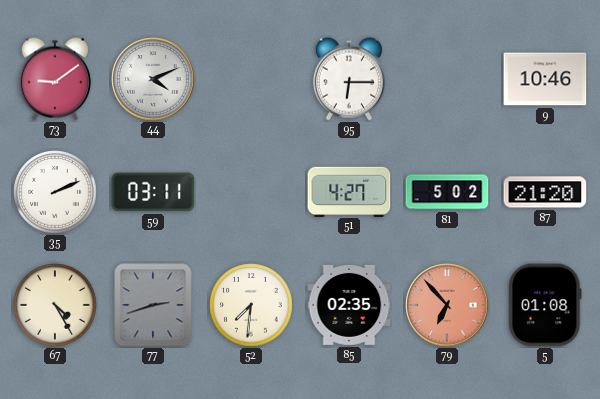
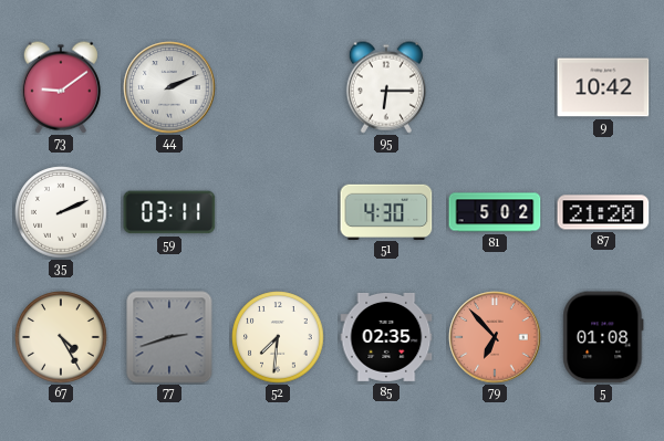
44: 4:11 -> 2:11
9: 10:46 -> 10:42
51: 4:27 -> 4:30
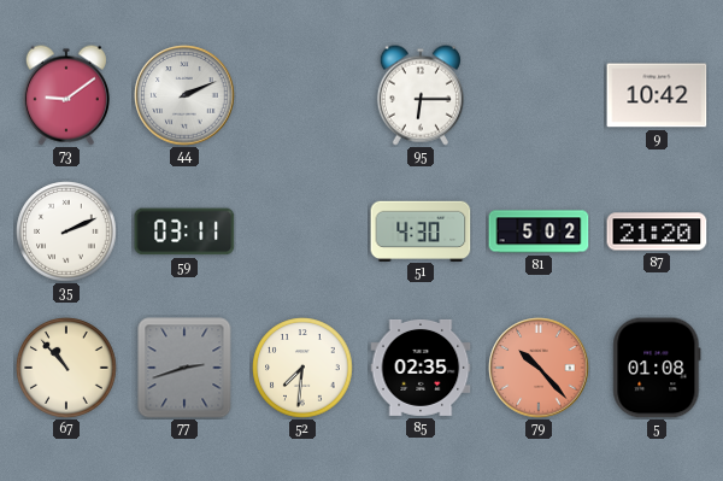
67: 4:25 -> 10:53
79: 6:53 -> 10:23
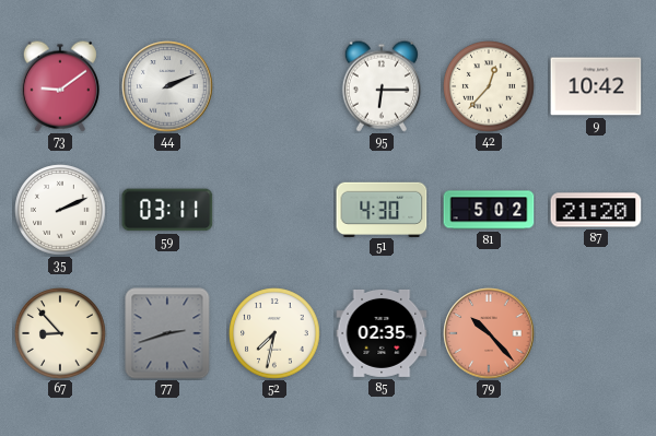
42: none -> 12:37
67: 10:53 -> 8:53
52: 7:31 -> 7:32
5: 01:08 -> none
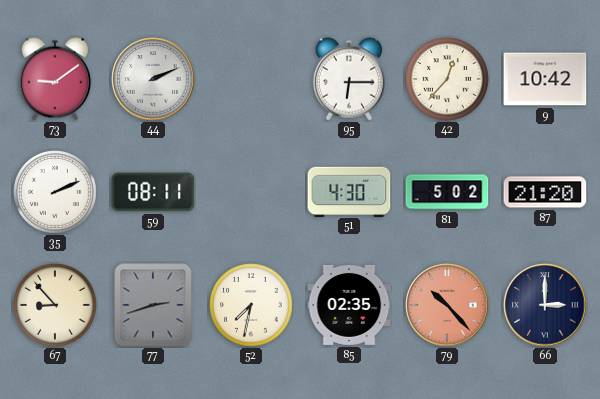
59: 03:11 -> 08:11
66: none -> 3:00
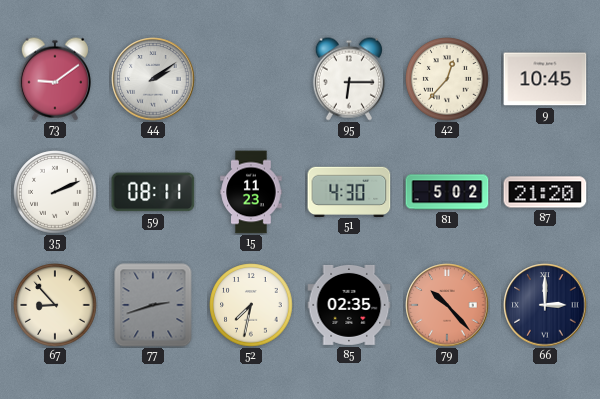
44: 2:11 -> 2:09
9: 10:42 -> 10:45
15: none -> 11:23
